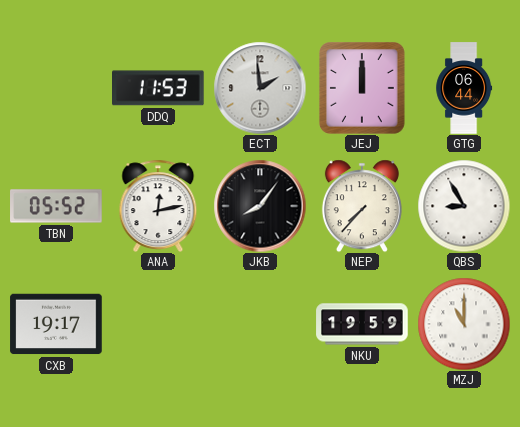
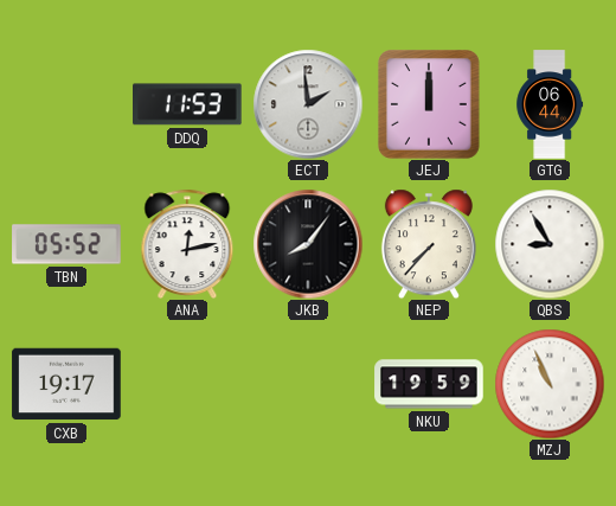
MZJ: 11:00 -> 10:56
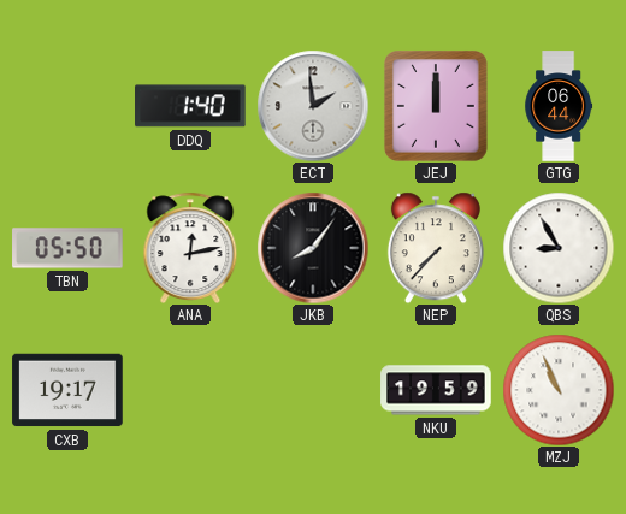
DDQ: 11:53 -> 1:40
TBN: 05:52 -> 05:50
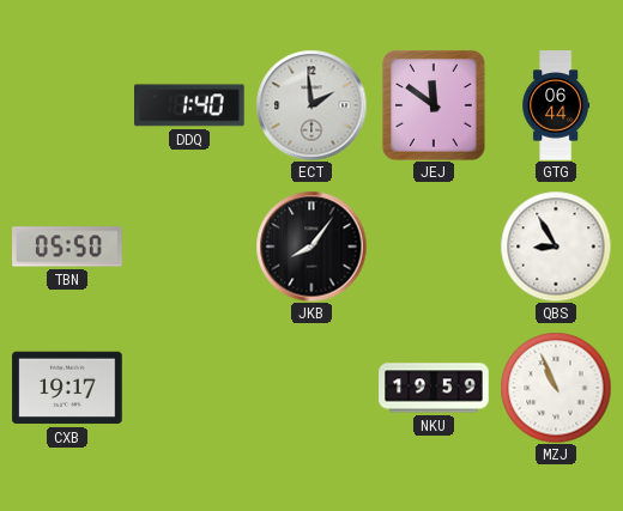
JEJ: 12:00 -> 11:51
ANA: 12:13 -> none
NEP: 7:37 -> none
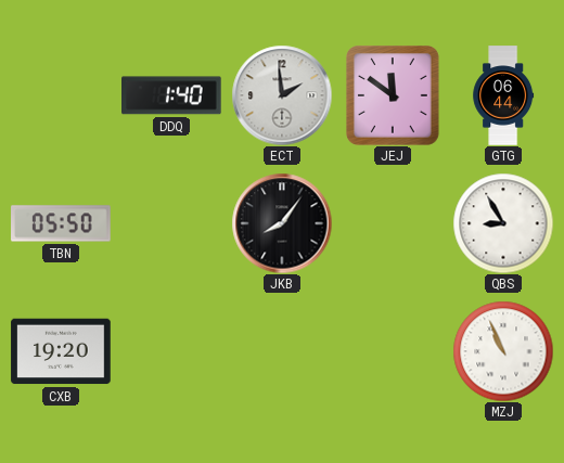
CXB: 19:17 -> 19:20
NKU: 19:59 -> none
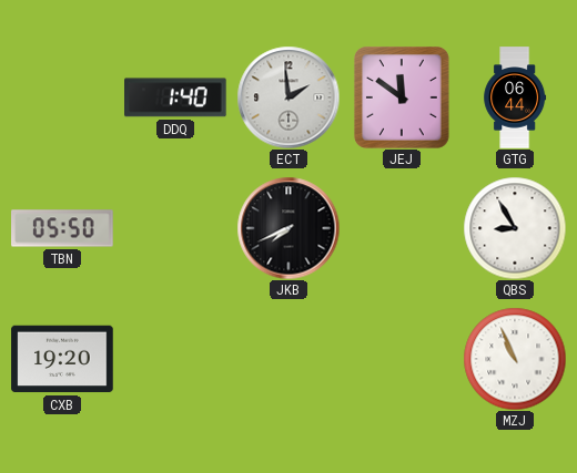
JKB: 8:06 -> 7:41
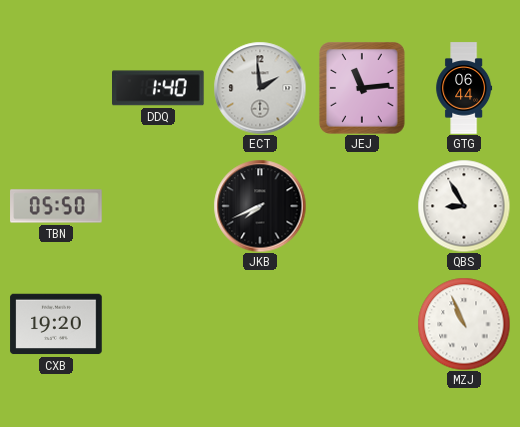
JEJ: 11:51 -> 11:14
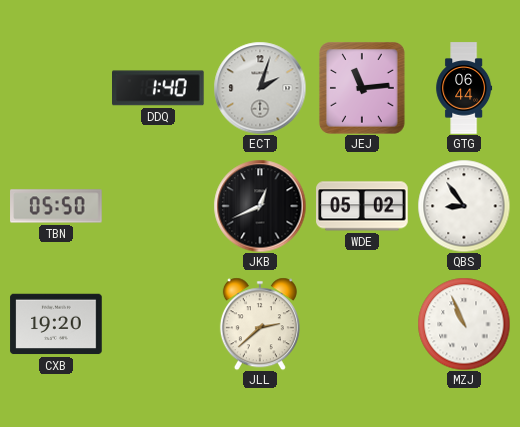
ECT: 1:59 -> 2:03
JKB: 7:41 -> 12:41
WDE: none -> 05:02
QBS: 8:55 -> 8:54
JLL: none -> 2:38
